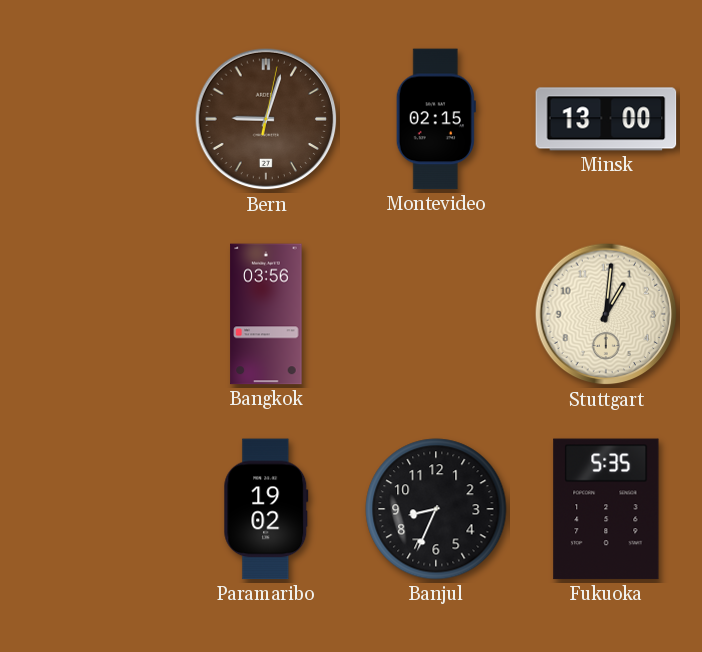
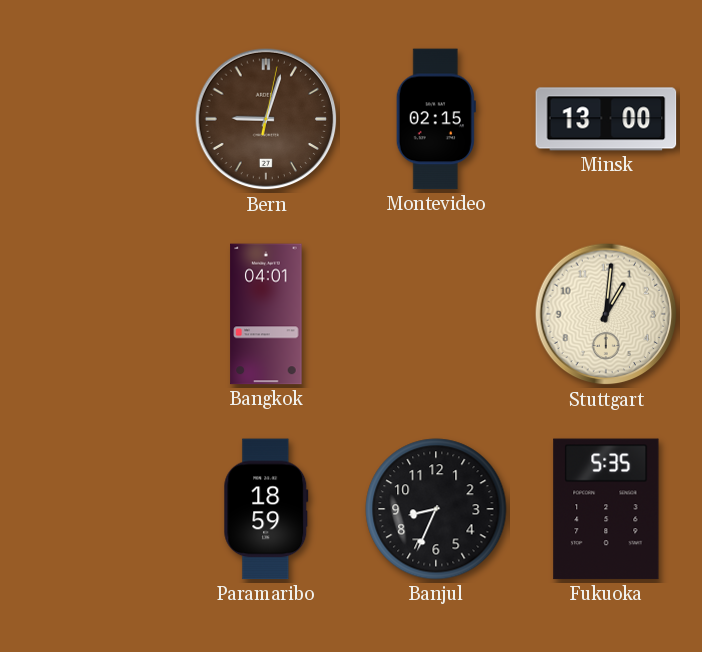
Bangkok: 03:56 -> 04:01
Paramaribo: 19:02 -> 18:59
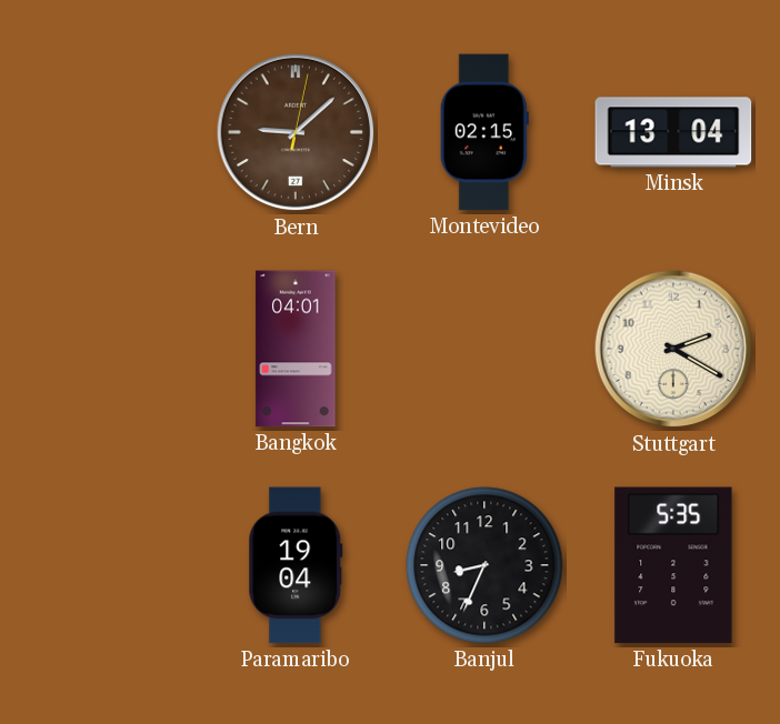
Bern: 9:03 -> 9:08
Minsk: 13:00 -> 13:04
Stuttgart: 1:01 -> 2:20
Paramaribo: 18:59 -> 19:04
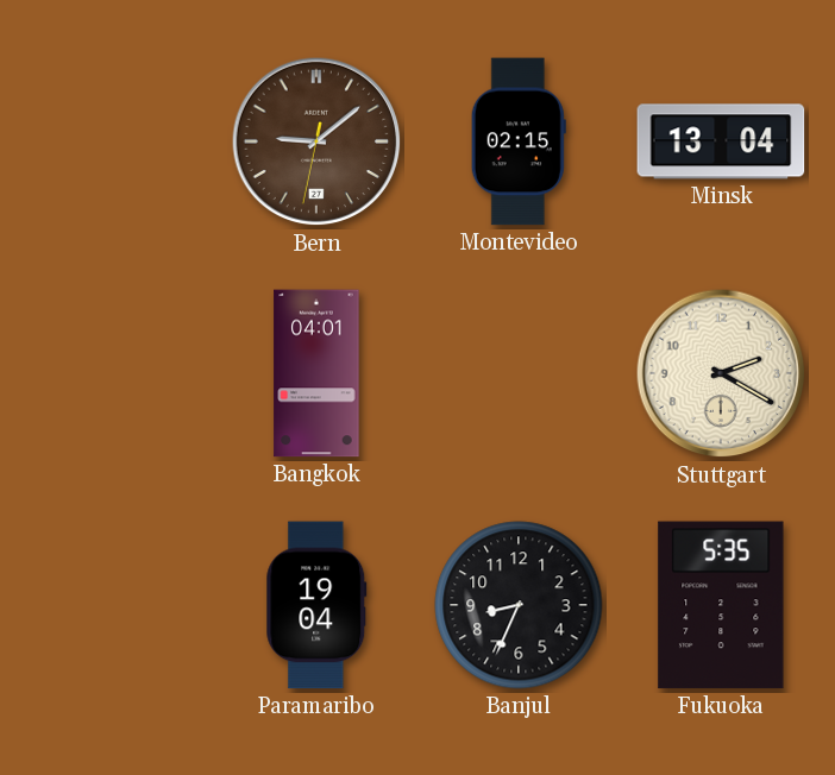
Bern: 9:08:02 -> 9:08:32
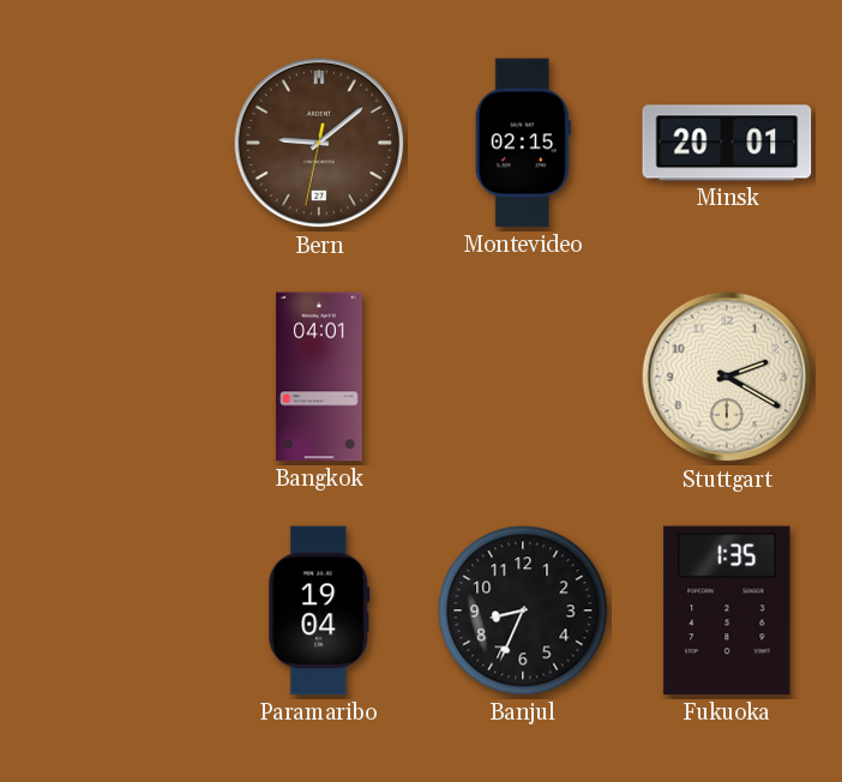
Minsk: 13:04 -> 20:01
Fukuoka: 5:35 -> 1:35
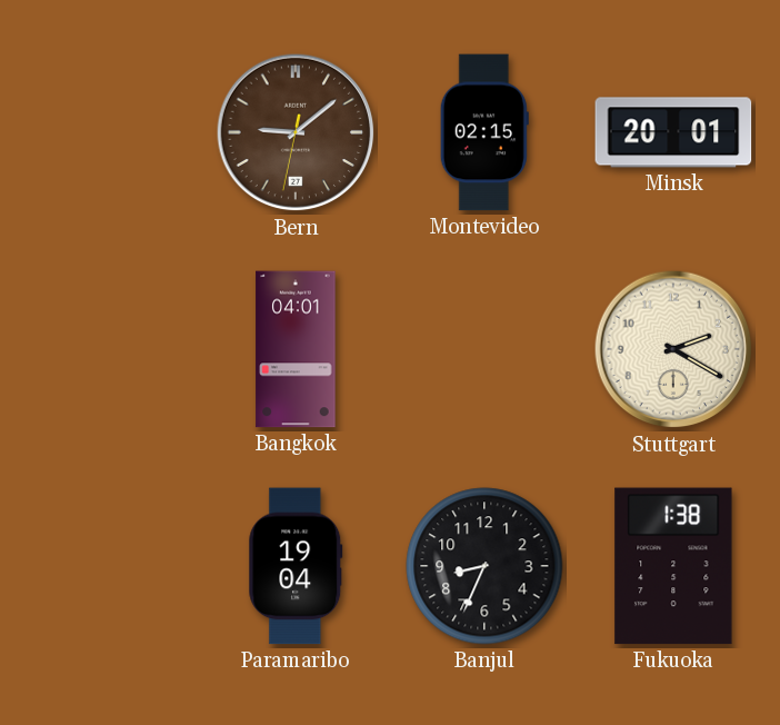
Fukuoka: 1:35 -> 1:38
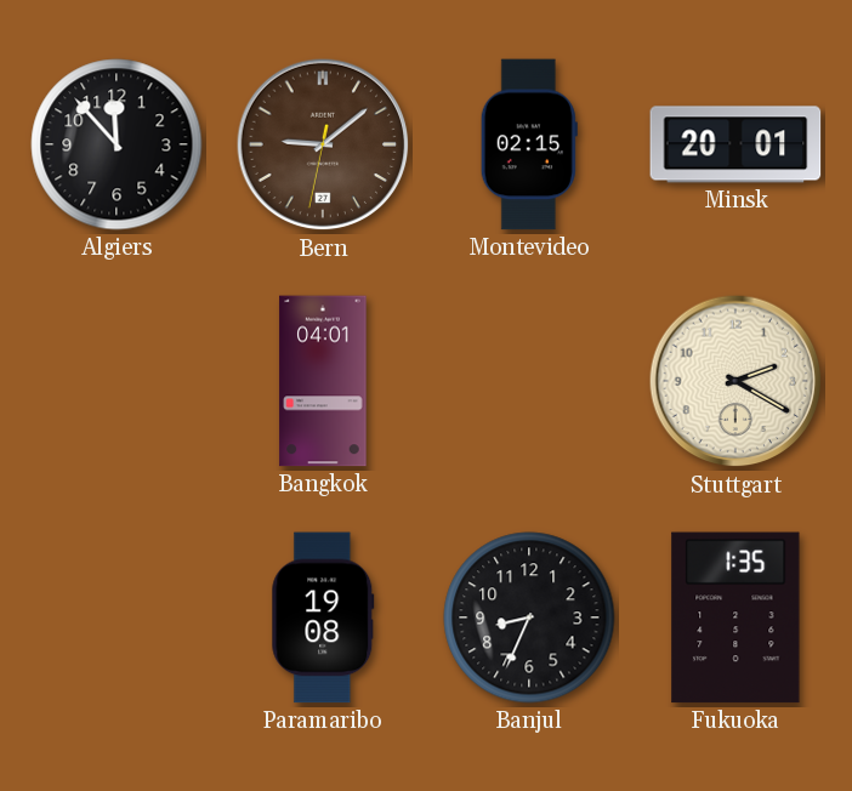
Algiers: none -> 11:53
Paramaribo: 19:04 -> 19:08
Fukuoka: 1:38 -> 1:35
